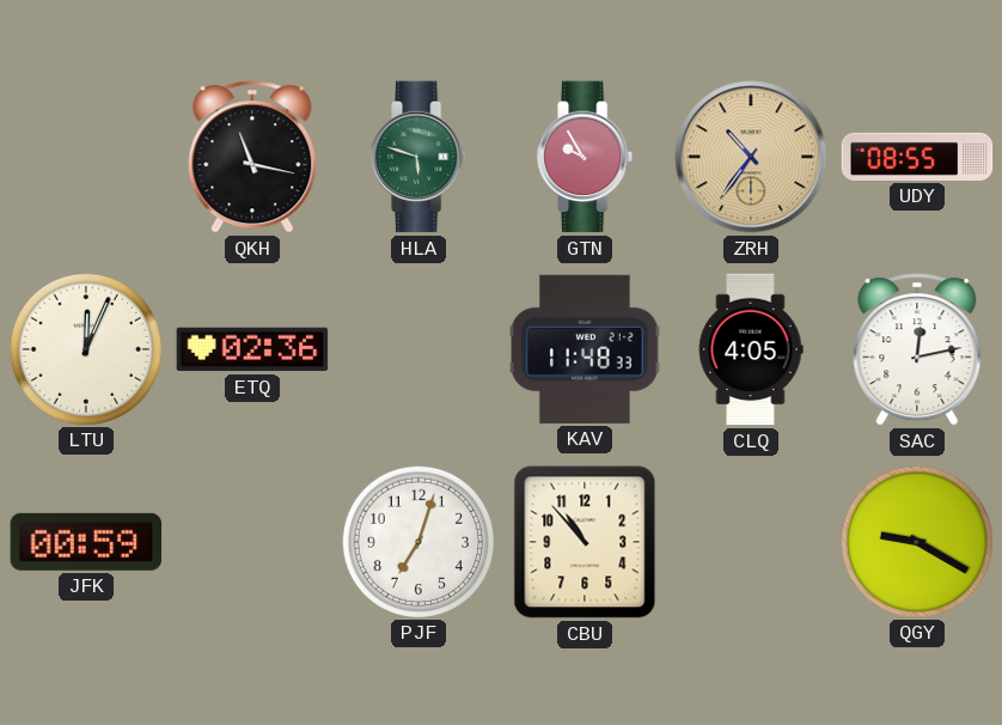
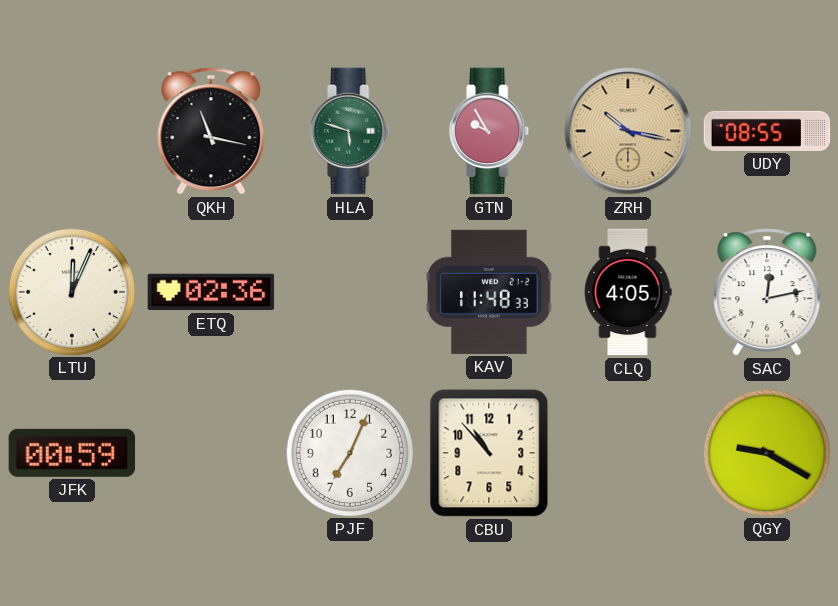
ZRH: 10:36 -> 10:17
PJF: 7:03 -> 7:04
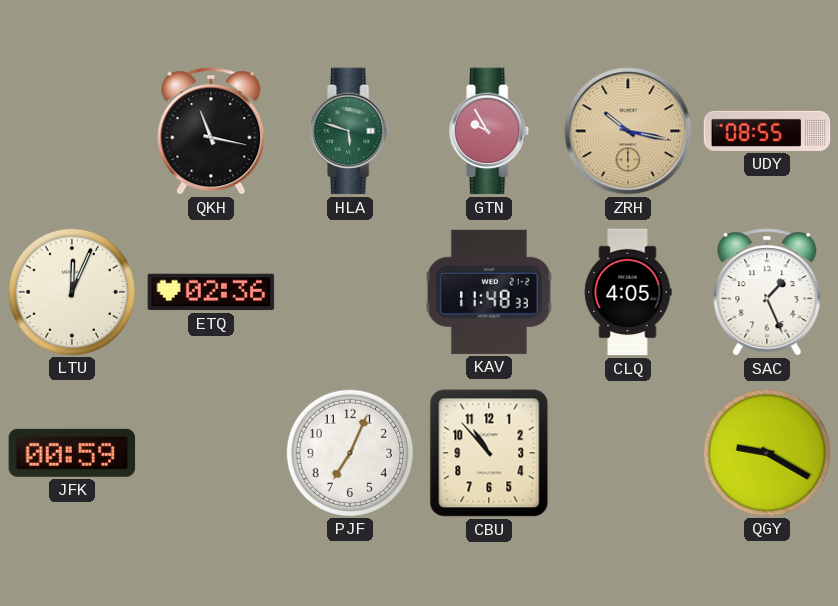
SAC: 12:13 -> 1:26
